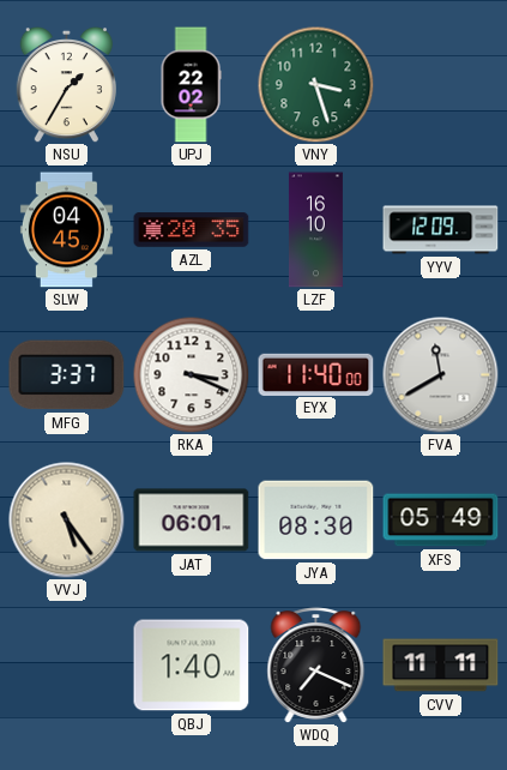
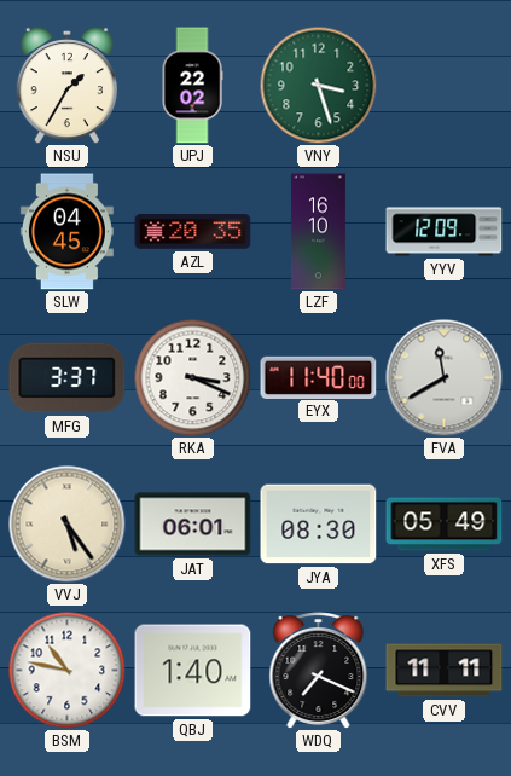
BSM: none -> 10:47
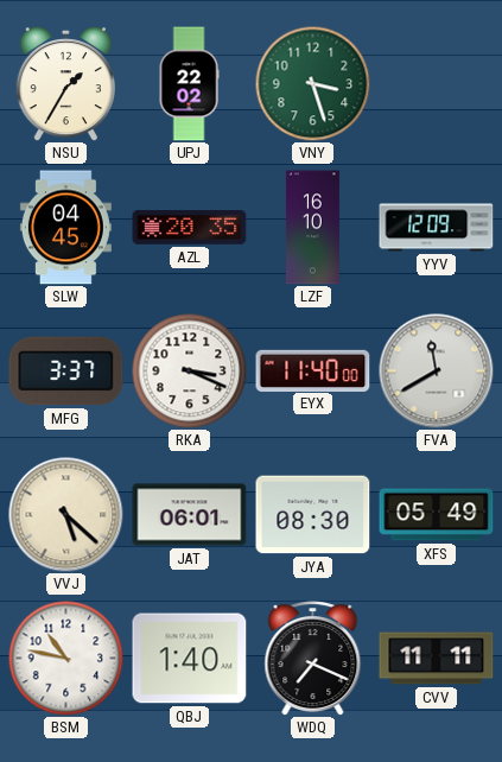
VVJ: 5:24 -> 5:22
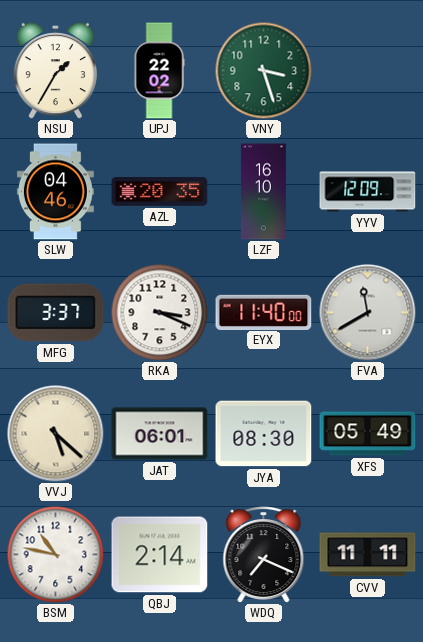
SLW: 04:45 -> 04:46
QBJ: 1:40 -> 2:14
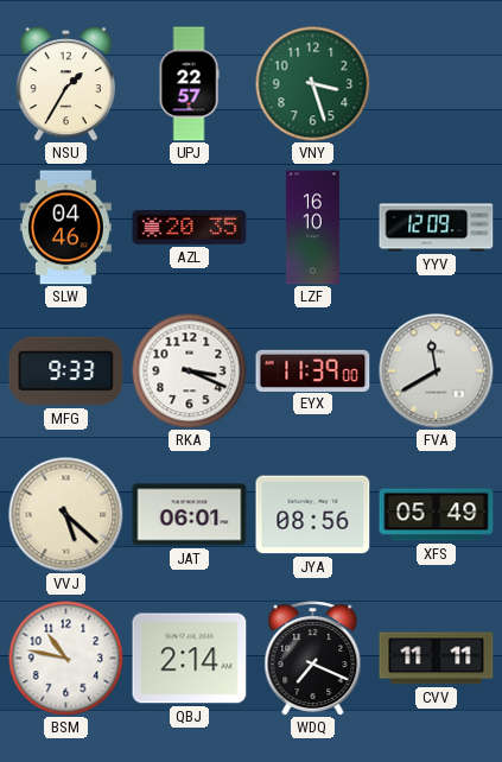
UPJ: 22:02 -> 22:57
MFG: 3:37 -> 9:33
EYX: 11:40 -> 11:39
JYA: 08:30 -> 08:56
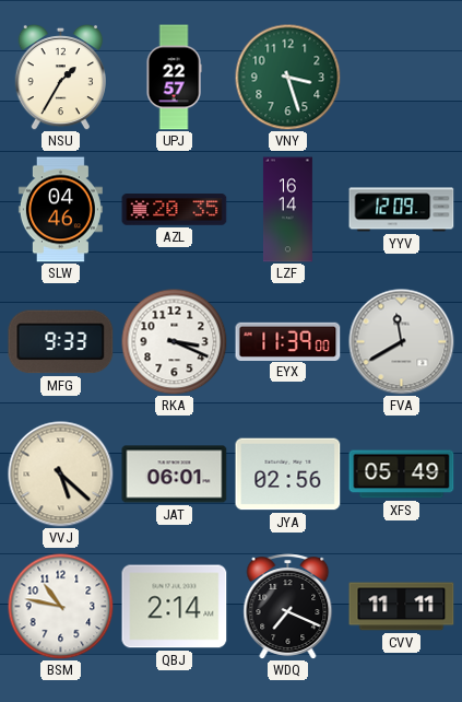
LZF: 16:10 -> 16:14
JYA: 08:56 -> 02:56
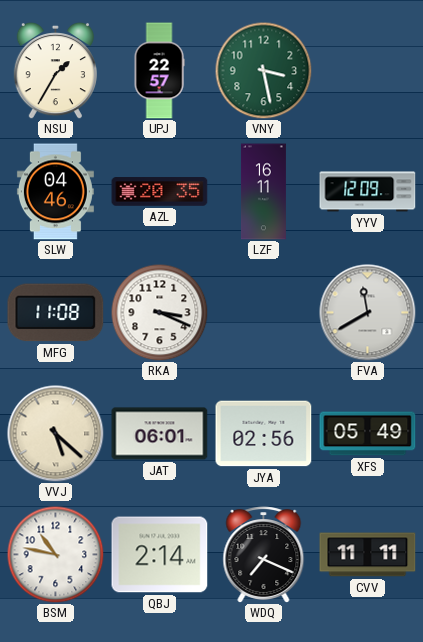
VNY: 3:27 -> 3:28
LZF: 16:14 -> 16:11
MFG: 9:33 -> 11:08
EYX: 11:39 -> none
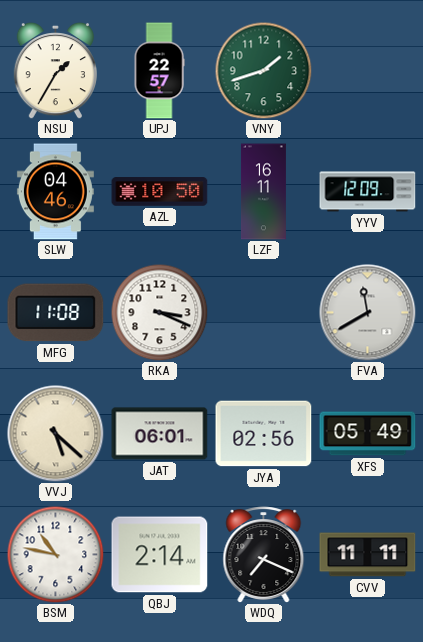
VNY: 3:28 -> 1:42
AZL: 20:35 -> 10:50
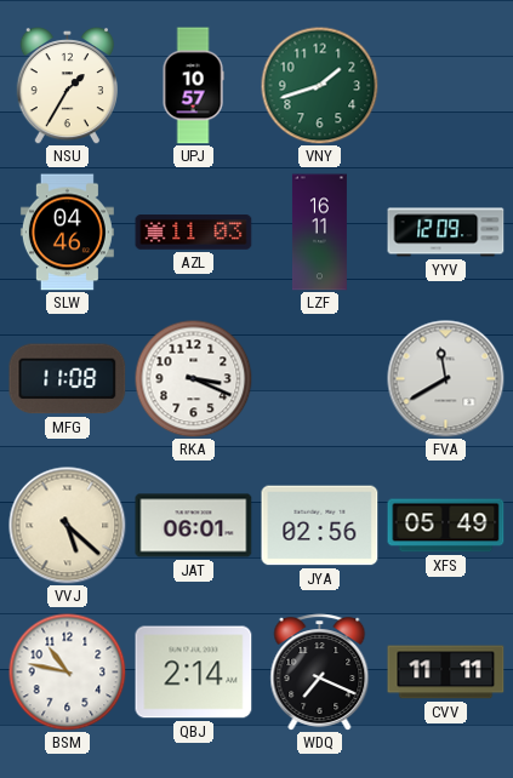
UPJ: 22:57 -> 10:57
AZL: 10:50 -> 11:03
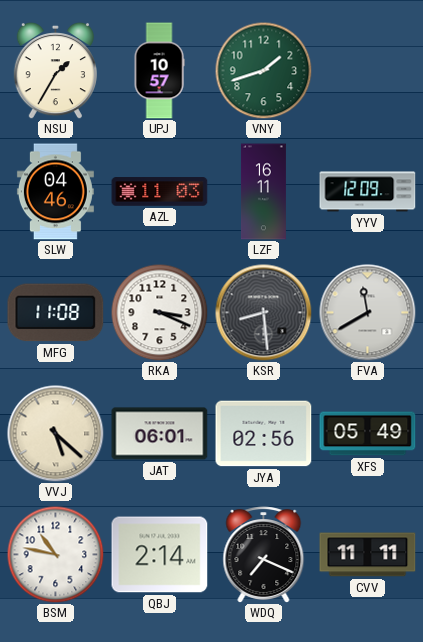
KSR: none -> 8:29
